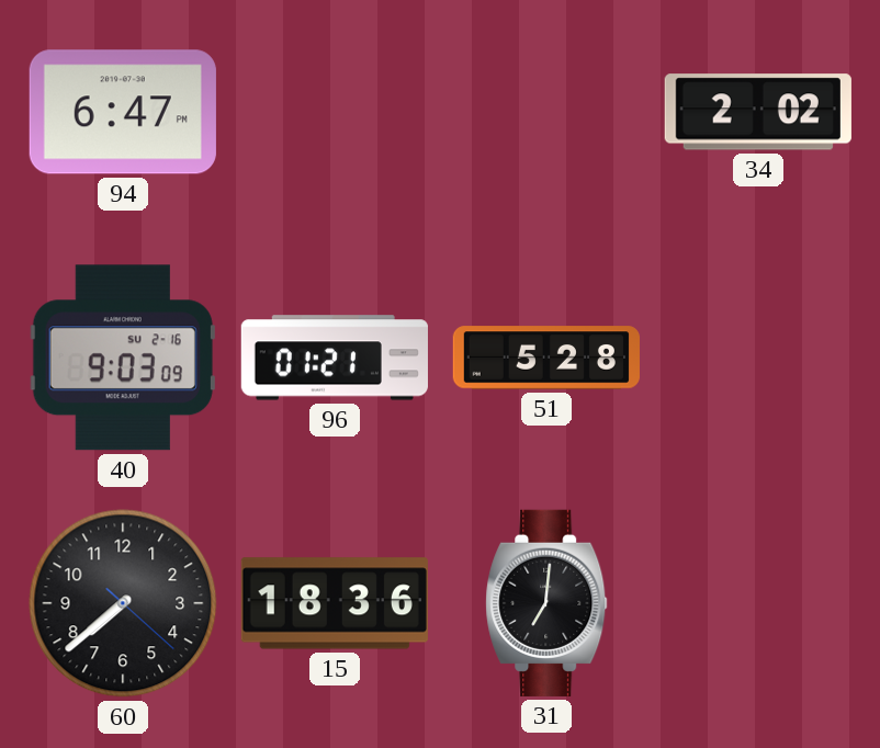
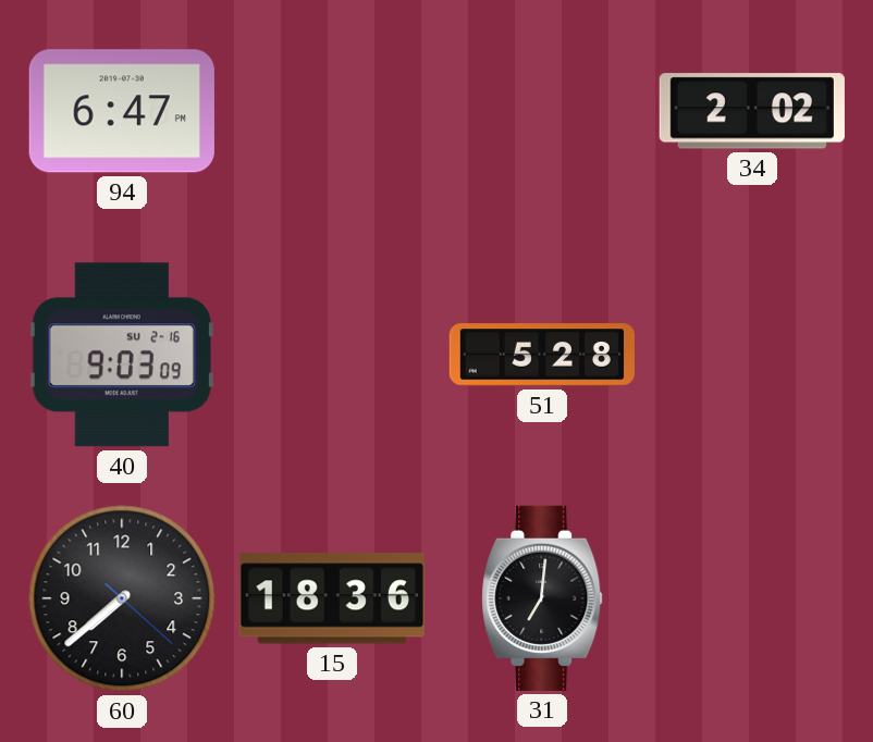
96: 01:21 -> none
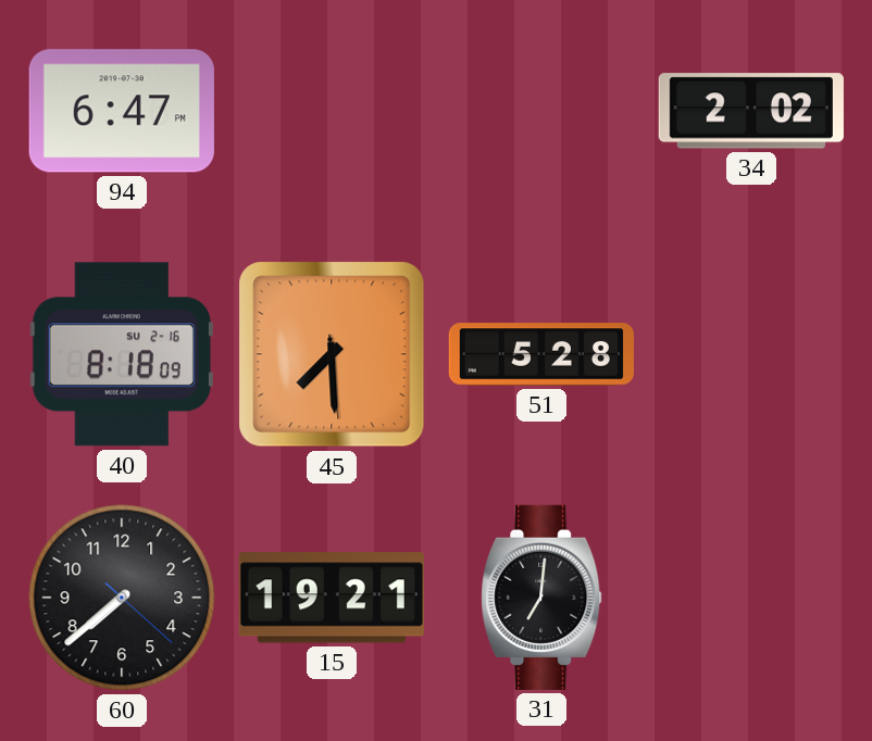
40: 9:03 -> 8:18
45: none -> 7:29
15: 18:36 -> 19:21
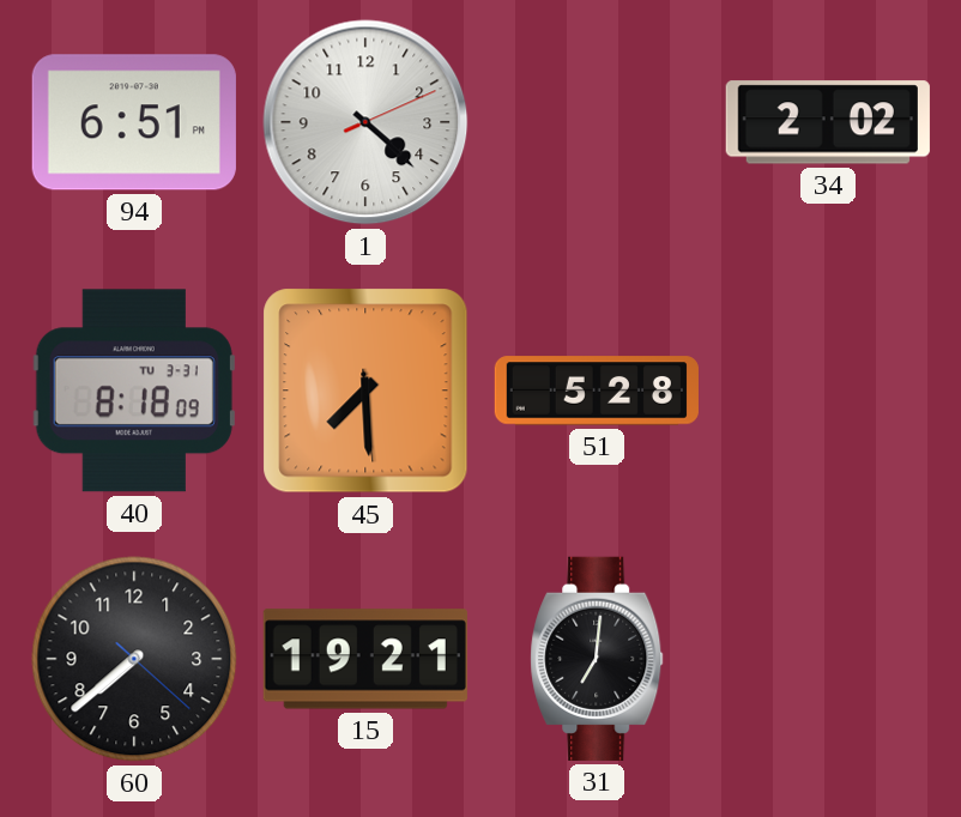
94: 6:47 -> 6:51
1: none -> 4:22
40 date: SU 2-16 -> TU 3-31
